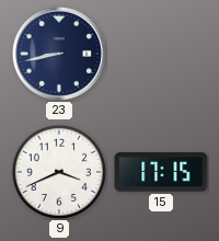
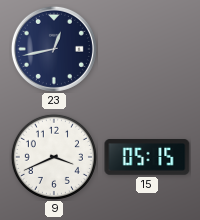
23: 8:43 -> 12:43
15: 17:15 -> 05:15
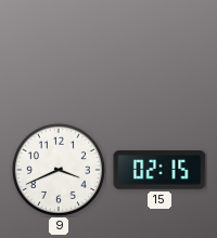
23: 12:43 -> none
15: 05:15 -> 02:15
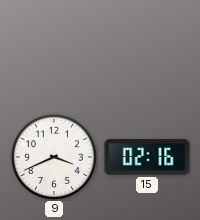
15: 02:15 -> 02:16
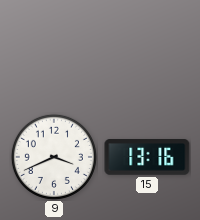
15: 02:16 -> 13:16
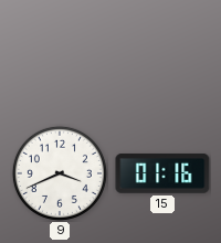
15: 13:16 -> 01:16
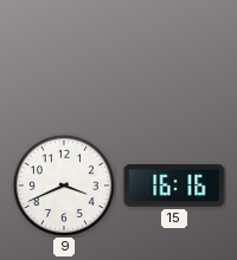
15: 01:16 -> 16:16
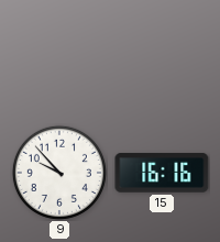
9: 3:41 -> 9:53
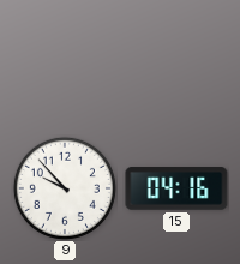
15: 16:16 -> 04:16
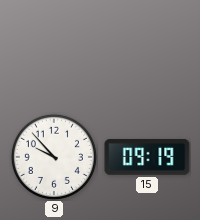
15: 04:16 -> 09:19
